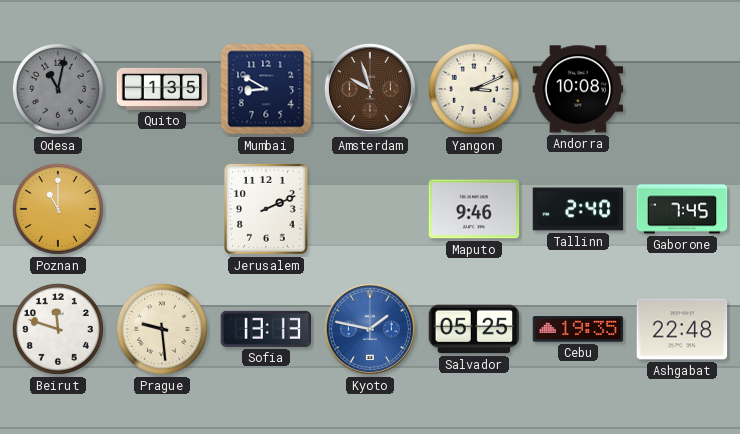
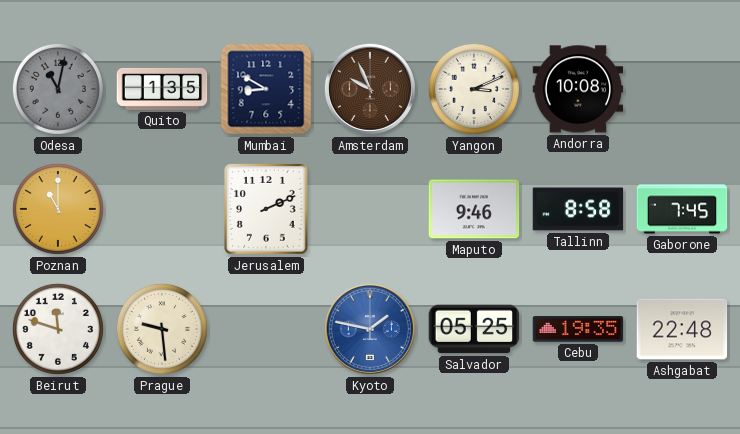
Amsterdam: 9:57 -> 9:56
Tallinn: 2:40 -> 8:58
Sofia: 13:13 -> none
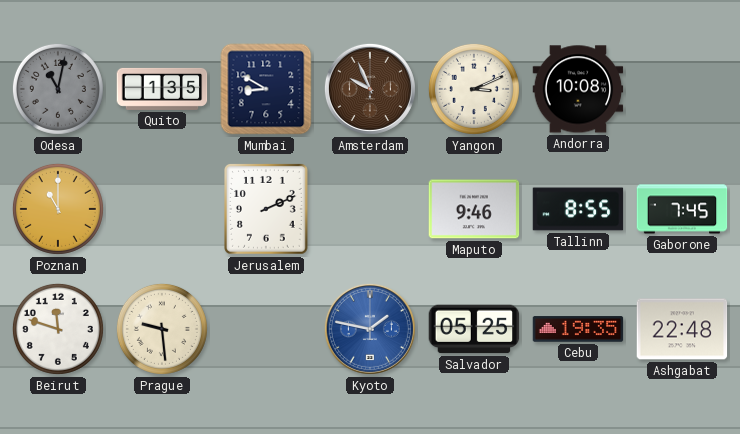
Tallinn: 8:58 -> 8:55
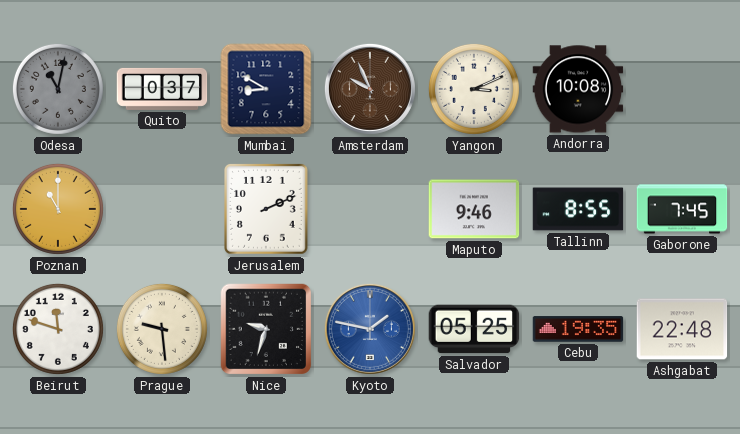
Quito: 1:35 -> 0:37
Nice: none -> 9:33
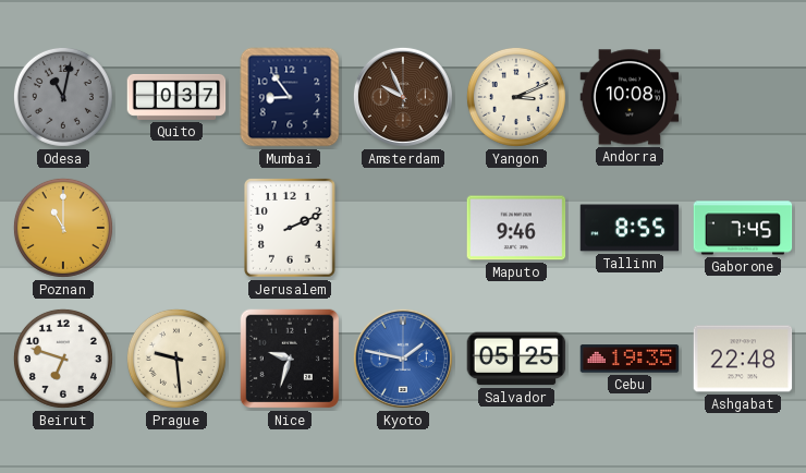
Mumbai: 8:50 -> 8:54
Beirut: 11:48 -> 6:48
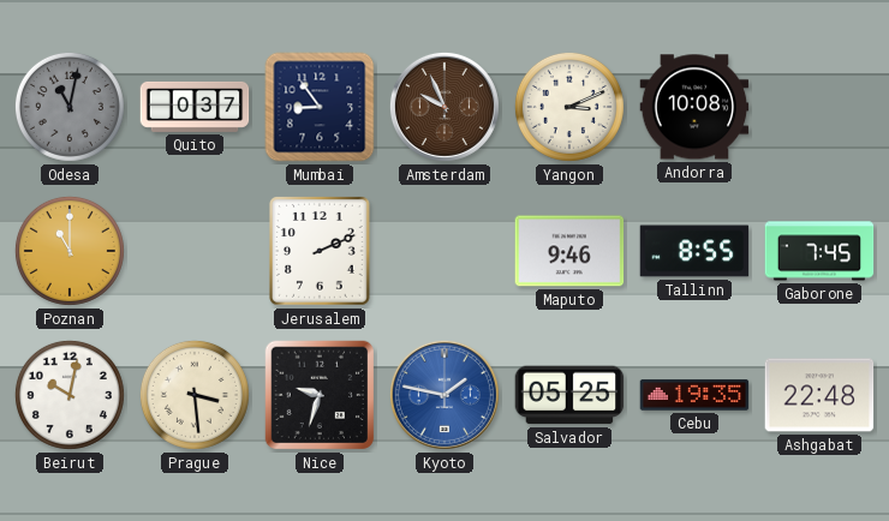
Beirut: 6:48 -> 10:02
Prague: 9:29 -> 3:29
